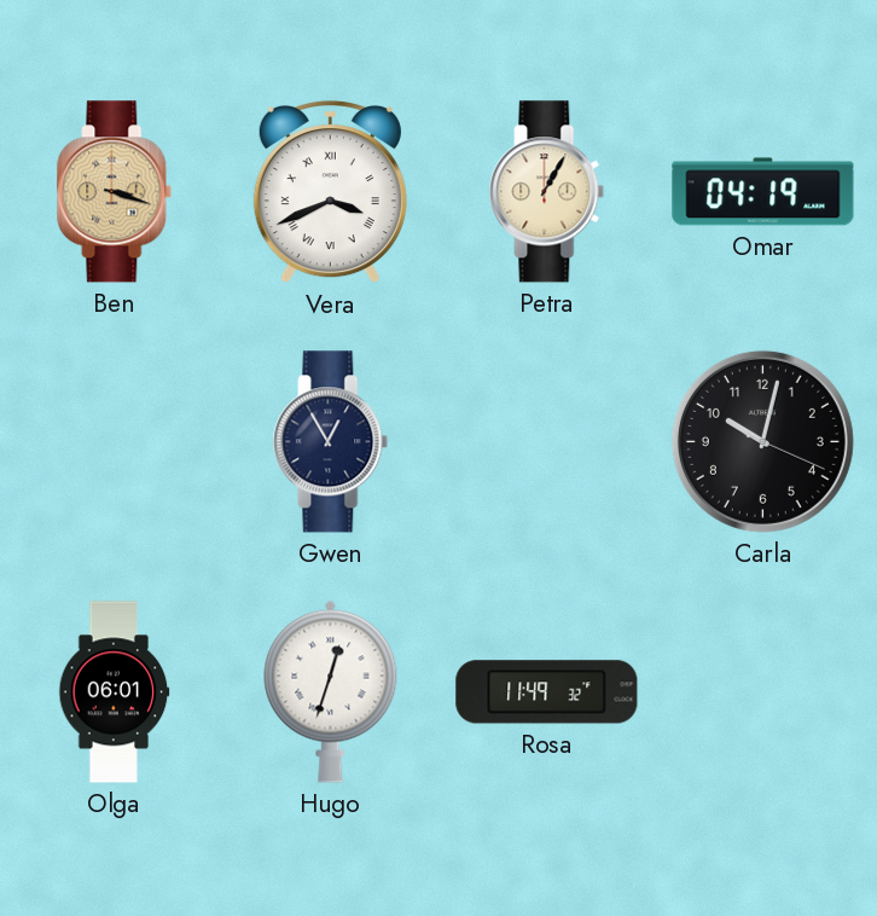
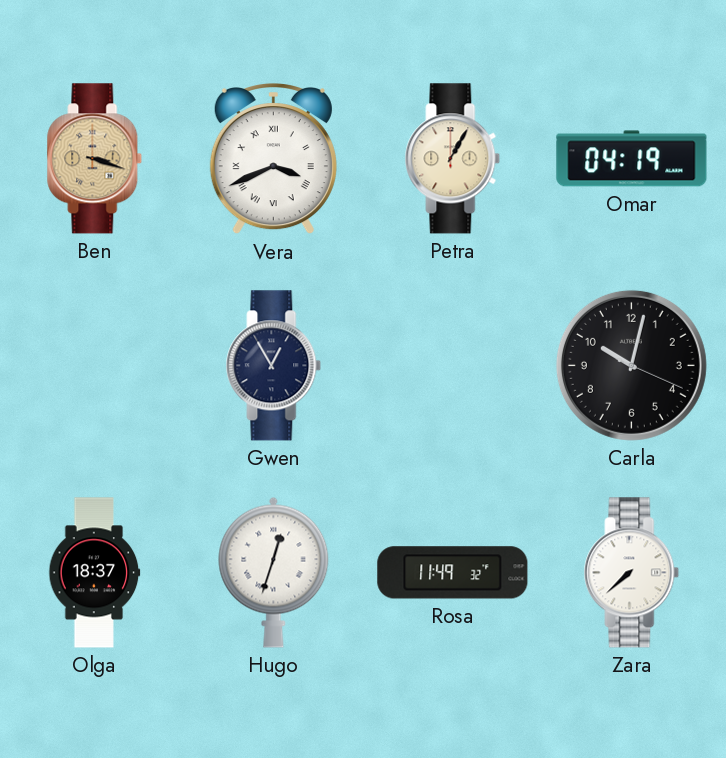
Olga: 06:01 -> 18:37
Zara: none -> 7:38
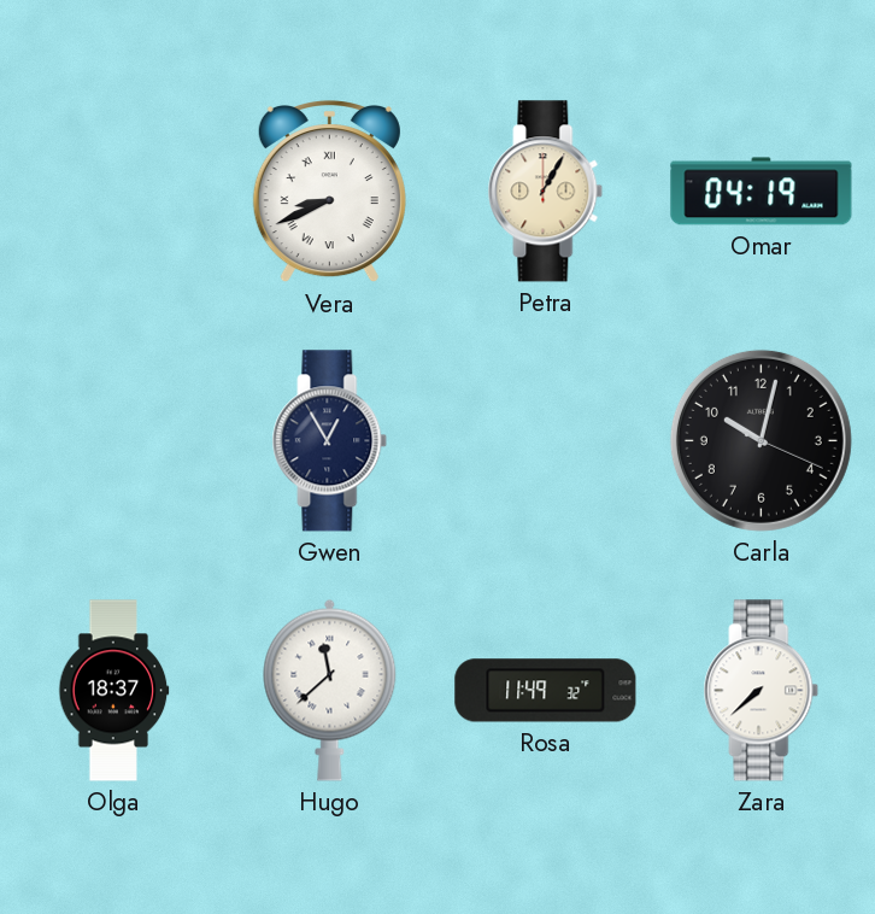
Ben: 3:18 -> none
Vera: 3:41 -> 8:41
Hugo: 12:33 -> 11:38
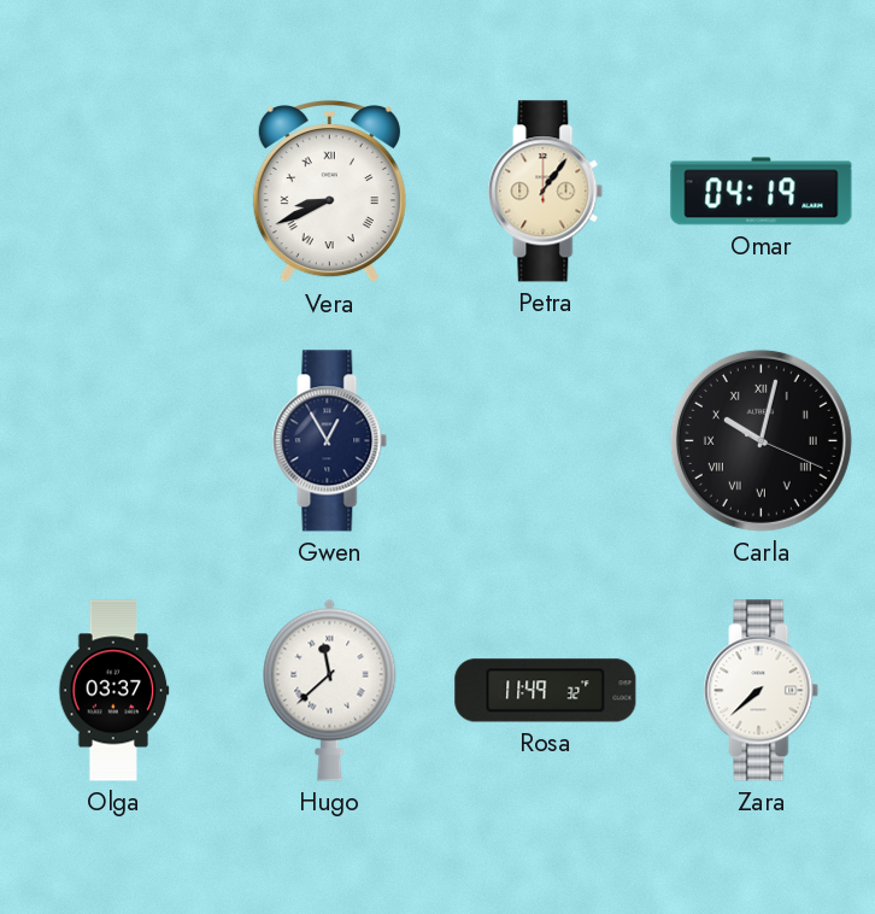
Petra: 1:05 -> 1:06
Carla numerals: Arabic -> Roman
Olga: 18:37 -> 03:37
